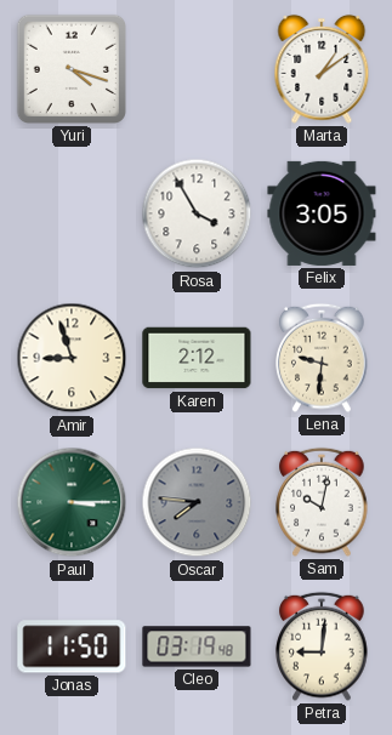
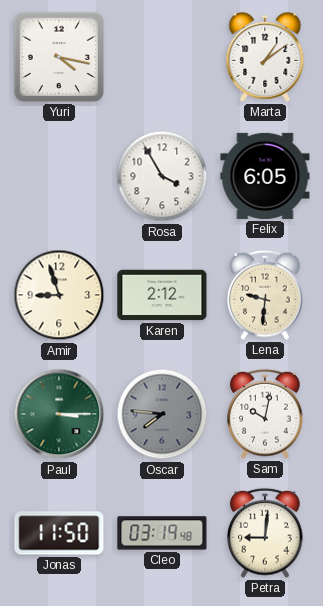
Yuri: 4:18 -> 4:17
Felix: 3:05 -> 6:05
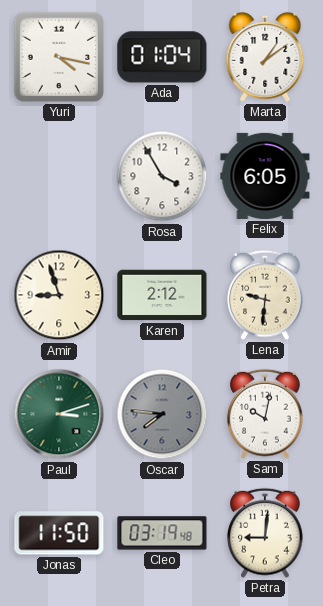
Ada: none -> 01:04
Paul: 3:15 -> 3:12
